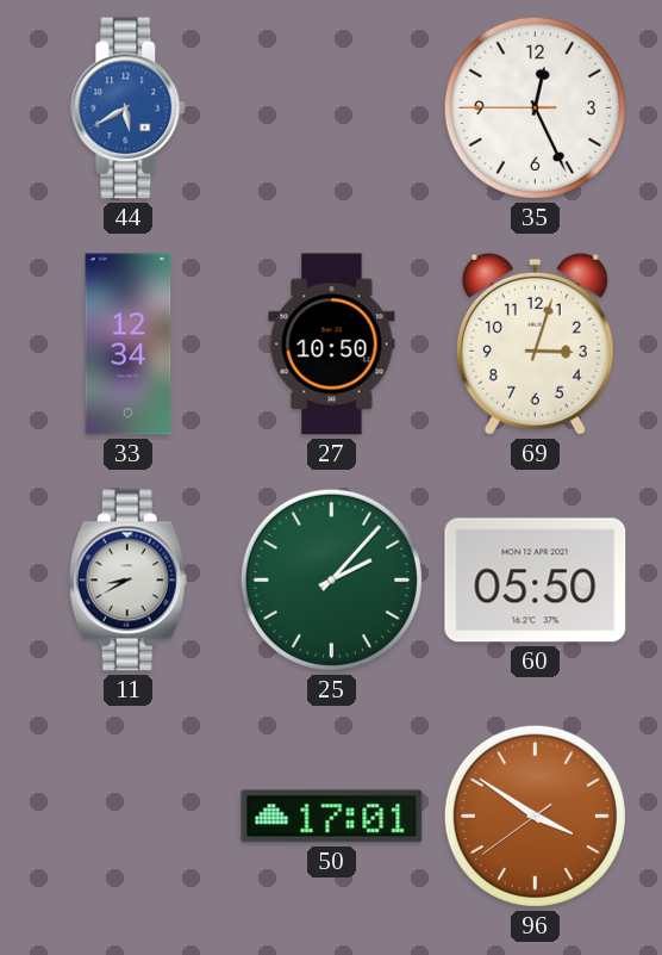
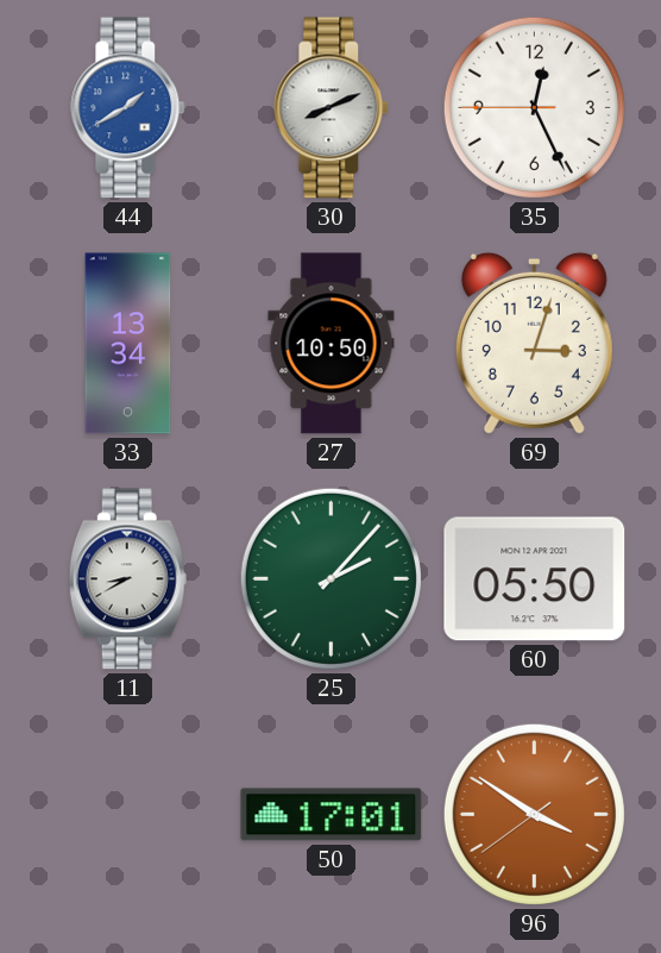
44: 5:40 -> 1:40
30: none -> 8:11
33: 12:34 -> 13:34
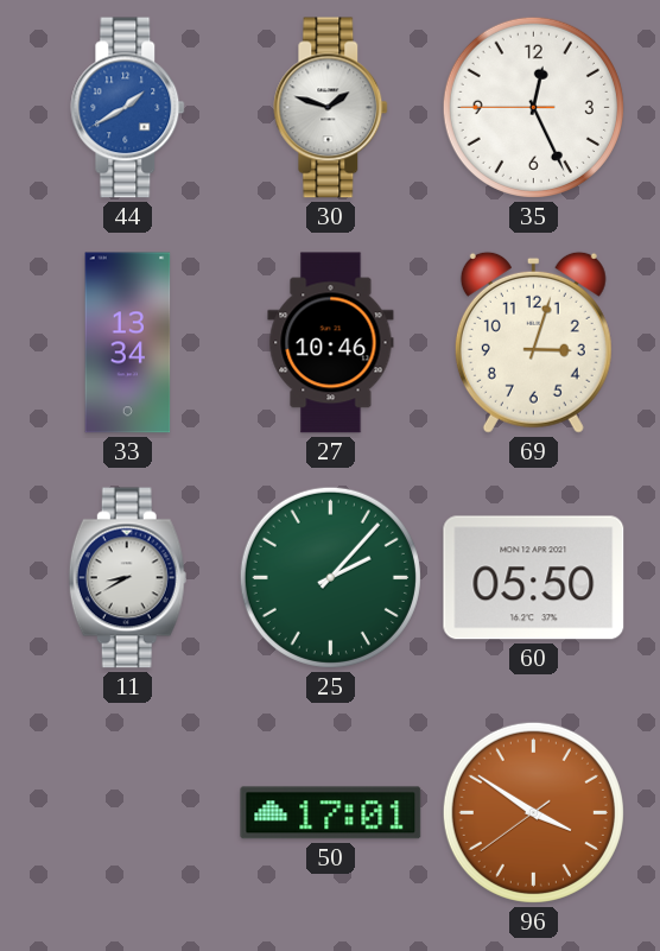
30: 8:11 -> 1:48
27: 10:50 -> 10:46
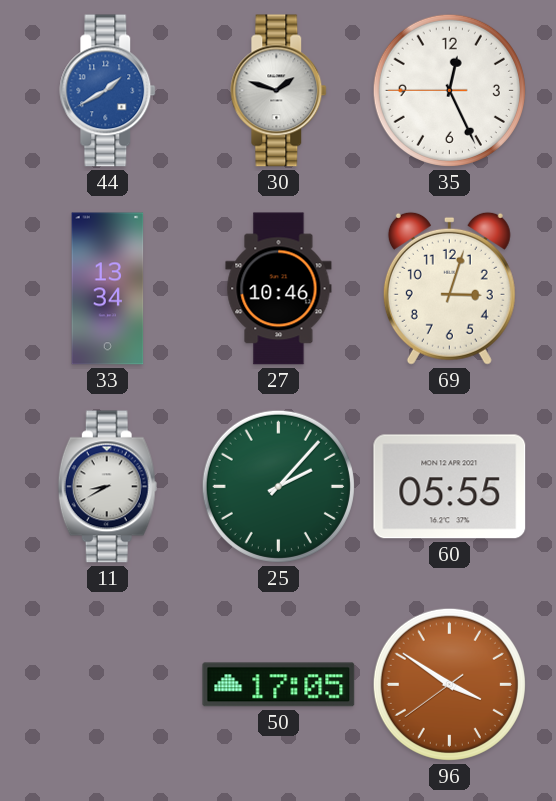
60: 05:50 -> 05:55
50: 17:01 -> 17:05
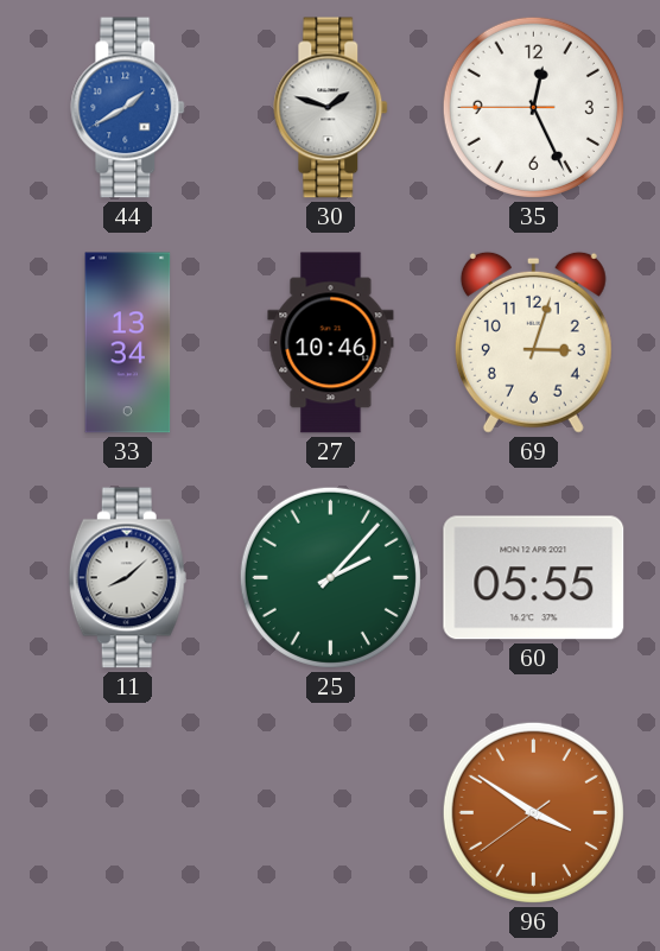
11: 8:40 -> 8:08
50: 17:05 -> none
